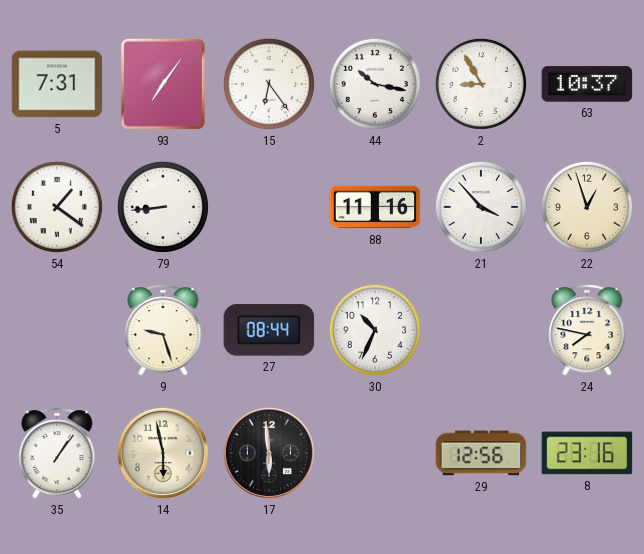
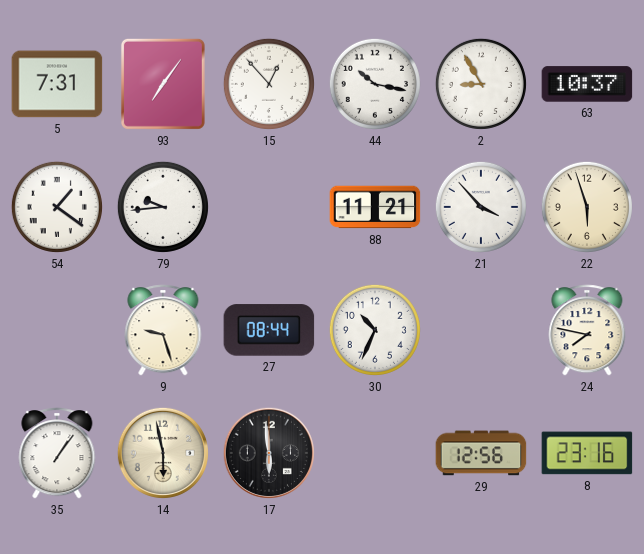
15: 6:24 -> 12:53
79: 8:44 -> 9:44
88: 11:16 -> 11:21
22: 12:57 -> 5:57
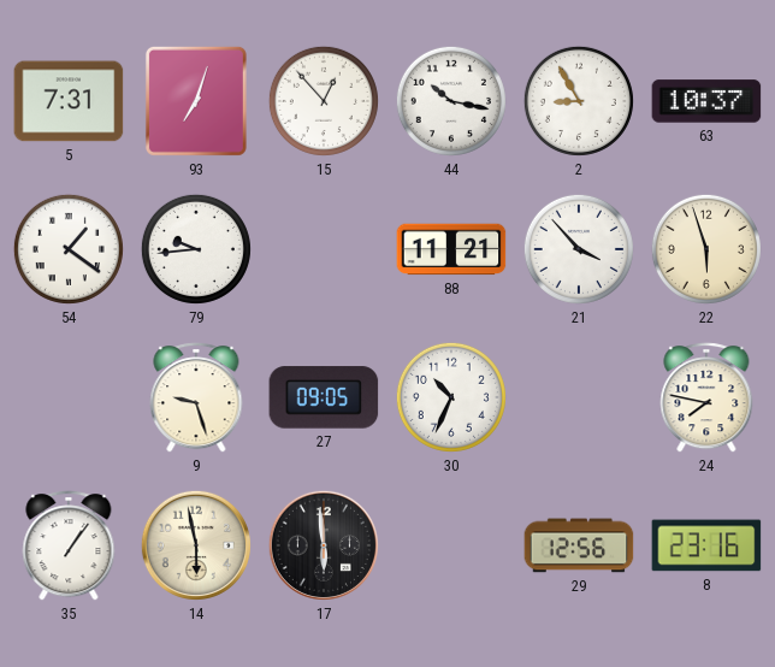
93: 7:06 -> 7:03
27: 08:44 -> 09:05
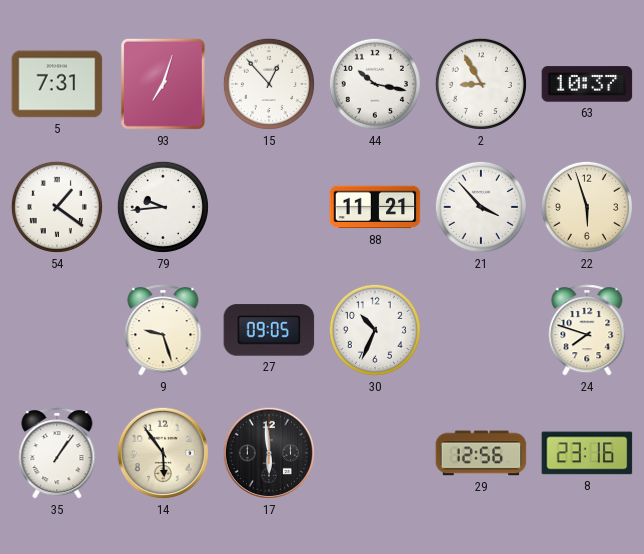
24: 7:47 -> 7:48
14: 5:58 -> 5:54
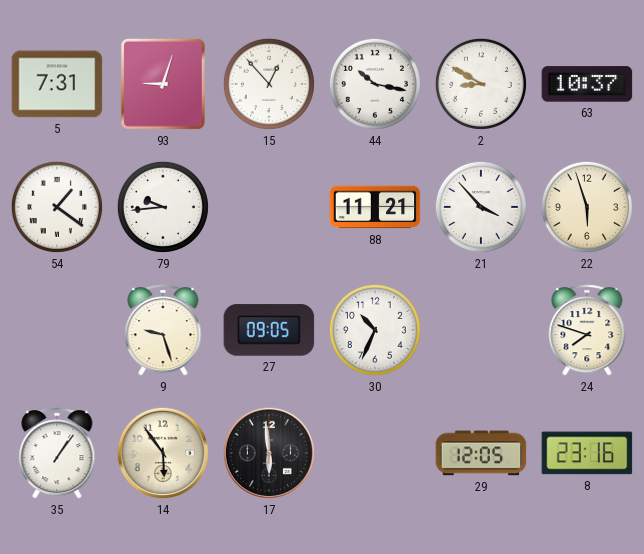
93: 7:03 -> 9:03
2: 8:55 -> 8:50
29: 12:56 -> 12:05
